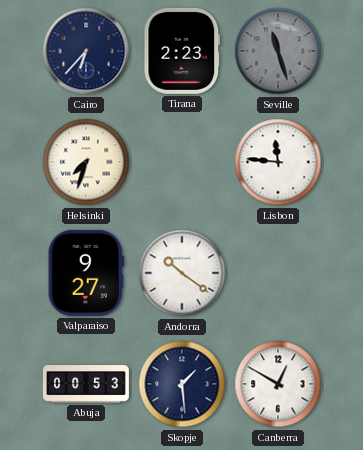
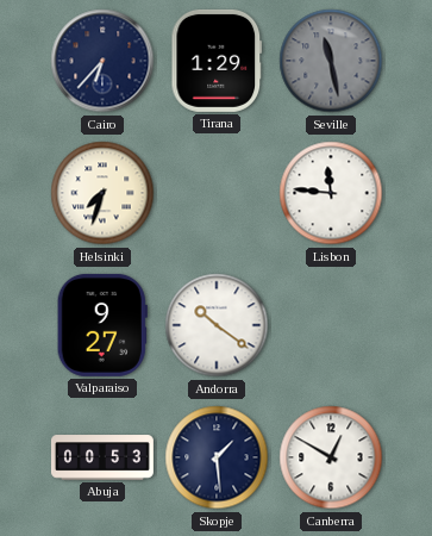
Tirana: 2:23 -> 1:29
Seville: 11:27 -> 11:28
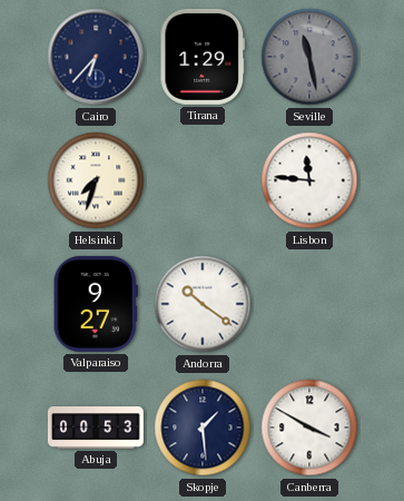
Canberra: 12:50 -> 3:50
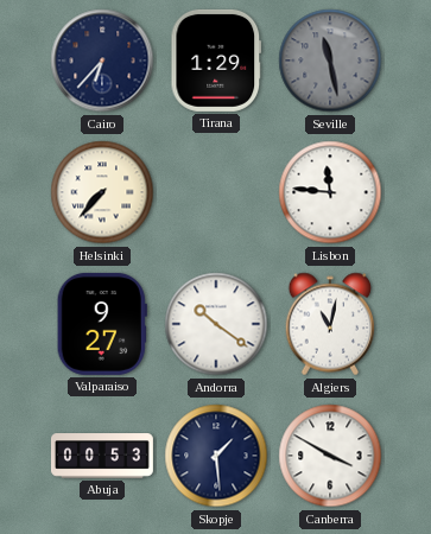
Helsinki: 7:33 -> 7:37
Algiers: none -> 11:02
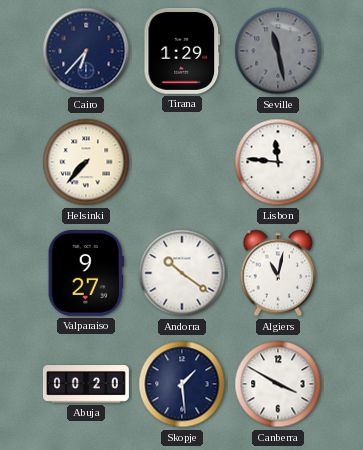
Abuja: 00:53 -> 00:20
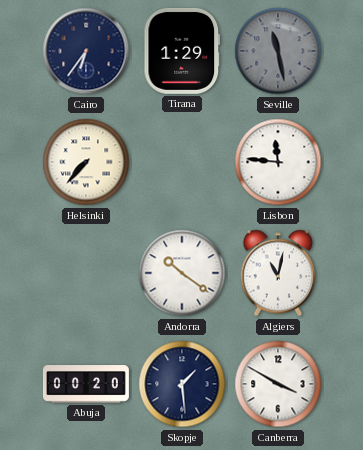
Cairo: 6:37 -> 6:36
Valparaiso: 9:27 -> none
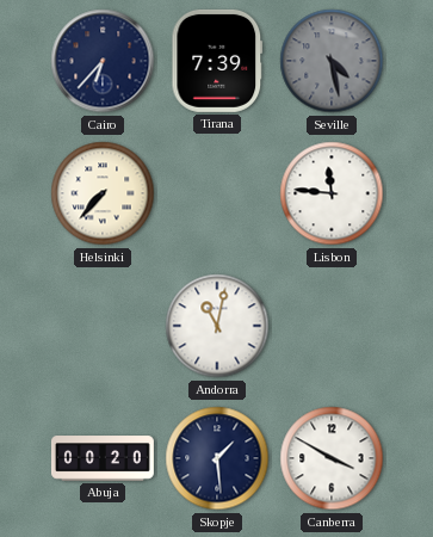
Cairo: 6:36 -> 6:37
Tirana: 1:29 -> 7:39
Seville: 11:28 -> 4:28
Andorra: 10:21 -> 11:02
Algiers: 11:02 -> none
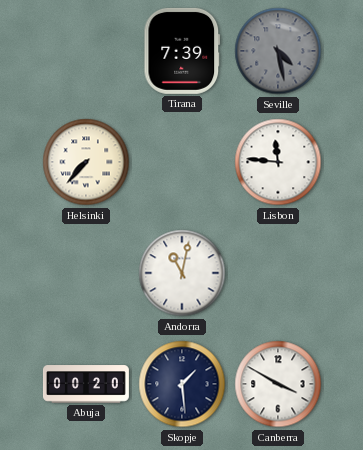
Cairo: 6:37 -> none
